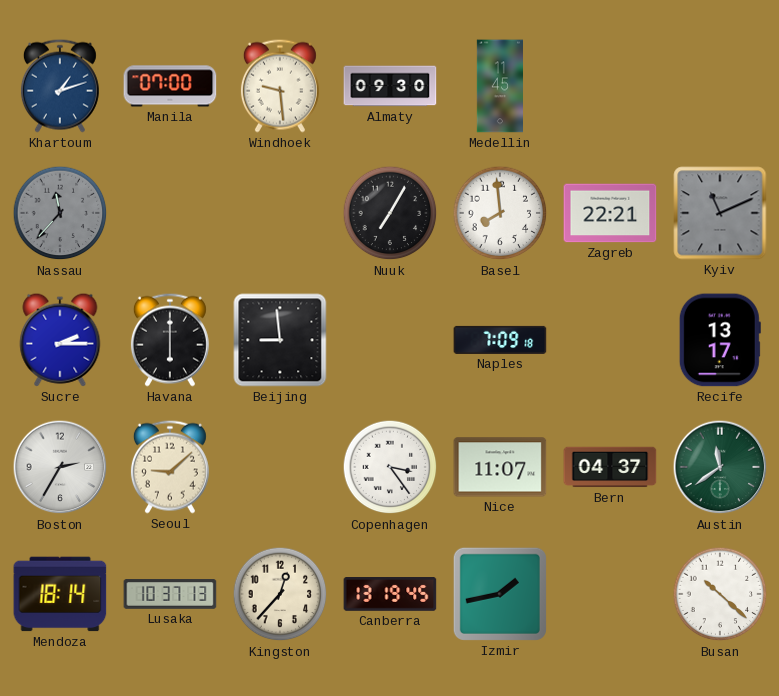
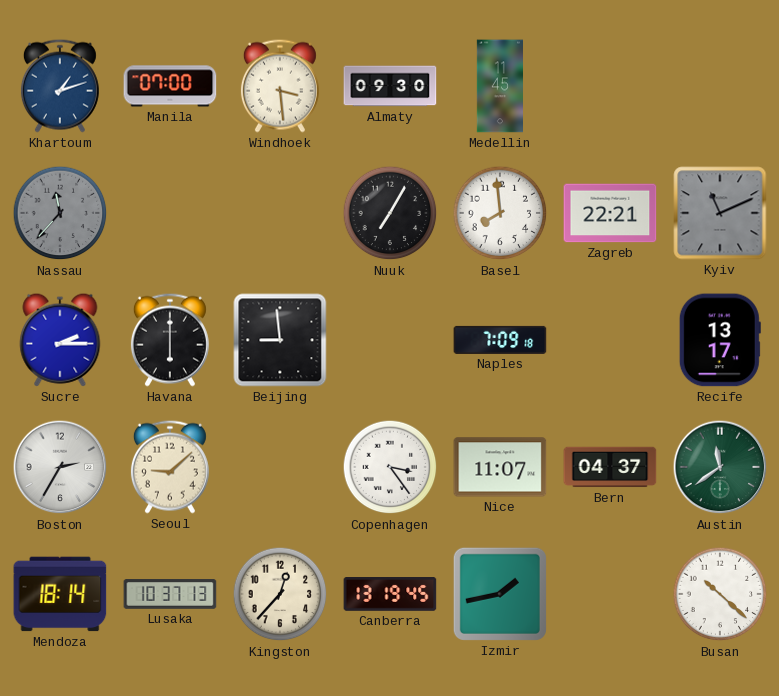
Windhoek: 9:29 -> 3:29
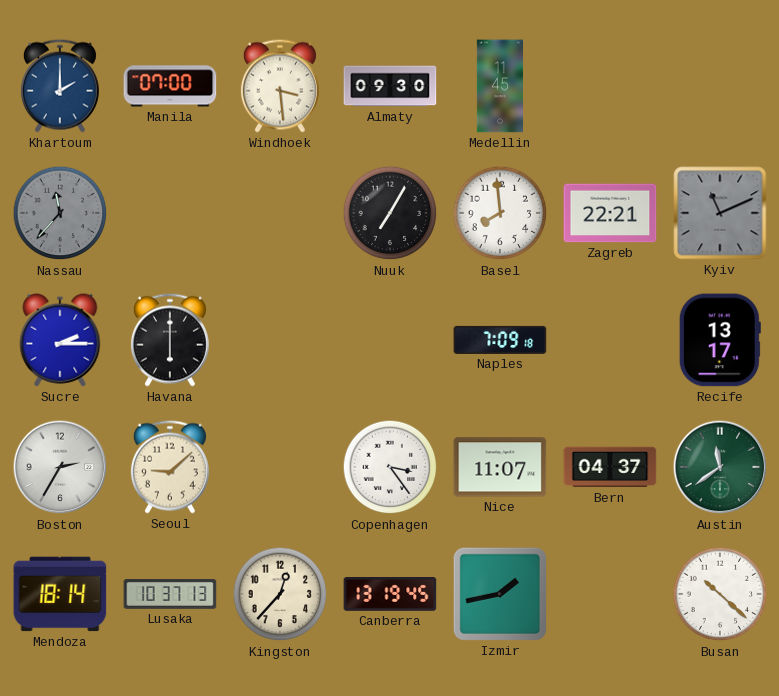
Khartoum: 1:12 -> 2:00
Beijing: 8:59 -> none
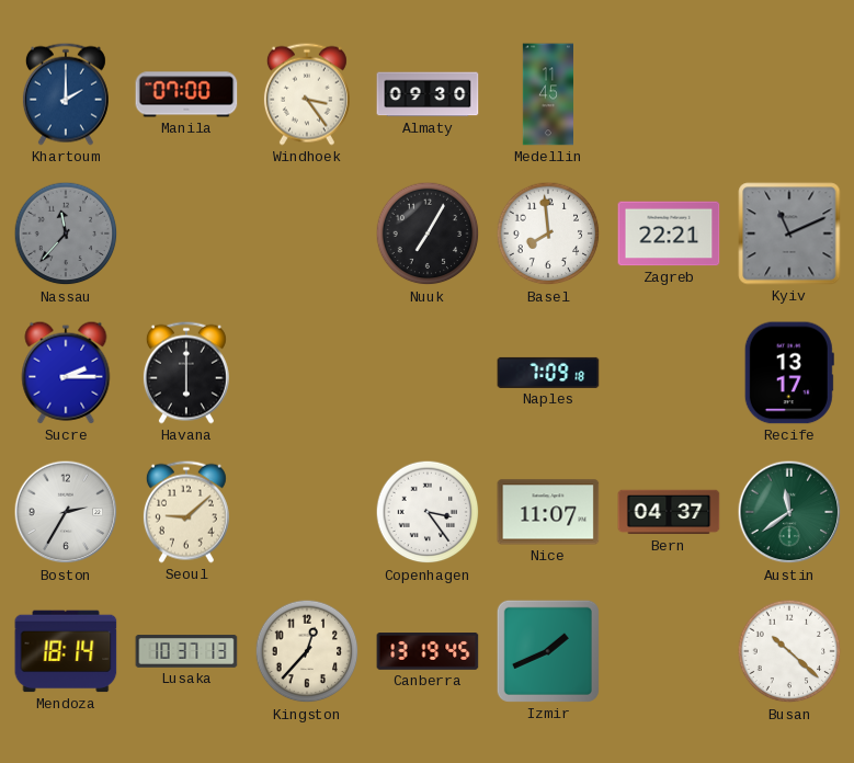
Windhoek: 3:29 -> 3:24
Izmir: 1:43 -> 1:41
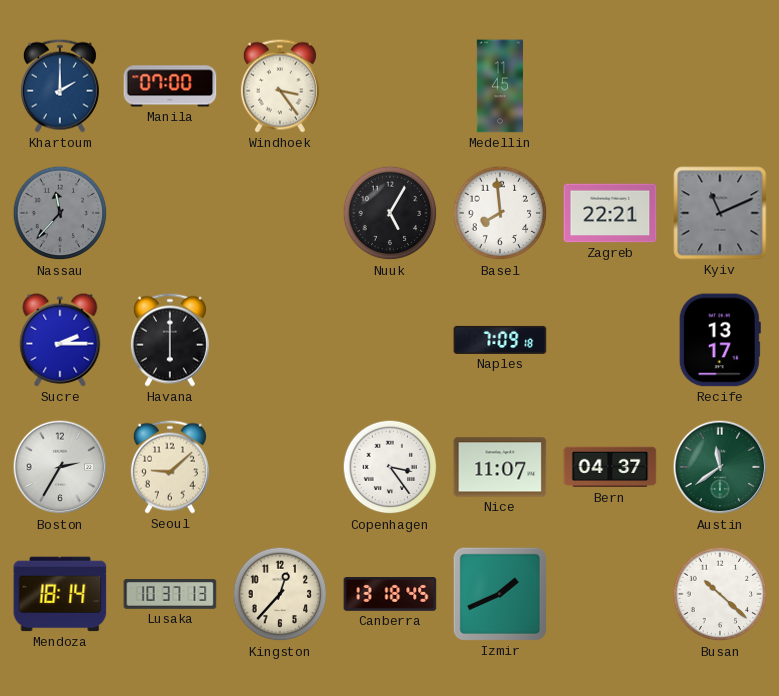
Almaty: 09:30 -> none
Nuuk: 7:05 -> 5:05
Canberra: 13:19 -> 13:18
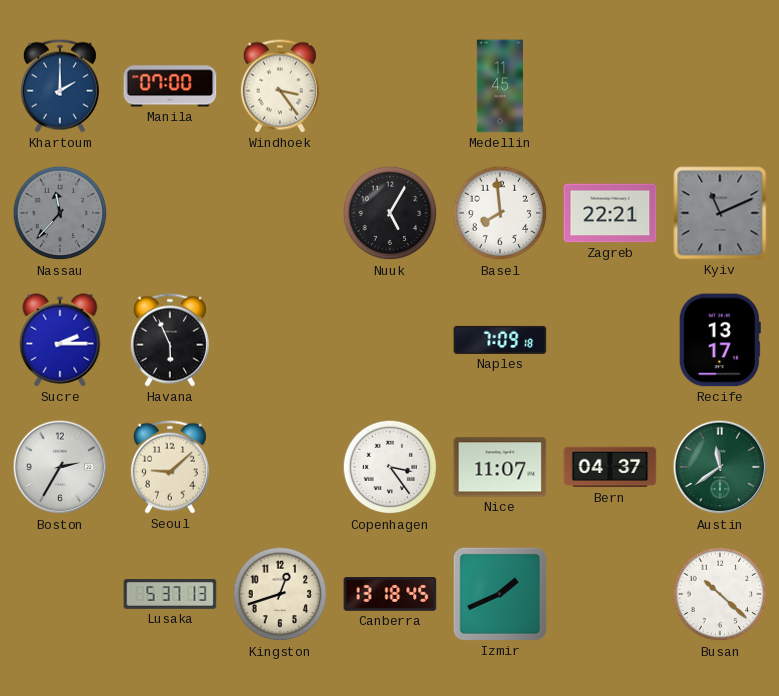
Havana: 6:00 -> 5:56
Mendoza: 18:14 -> none
Lusaka: 10:37 -> 5:37
Kingston: 12:37 -> 12:42
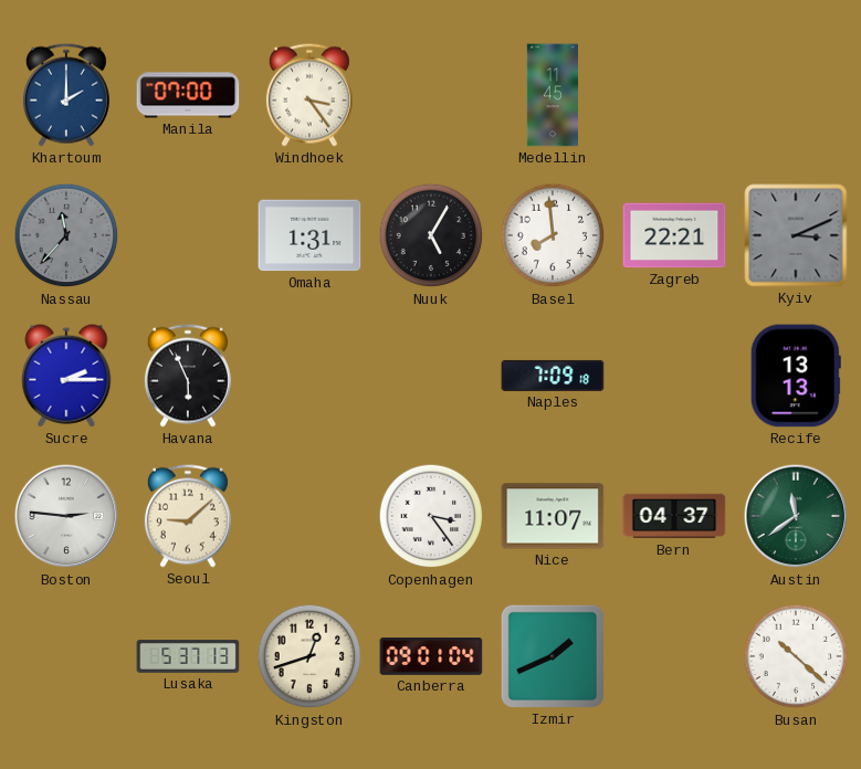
Omaha: none -> 1:31
Kyiv: 11:11 -> 3:11
Recife: 13:17 -> 13:13
Boston: 2:35 -> 2:46
Canberra: 13:18 -> 09:01
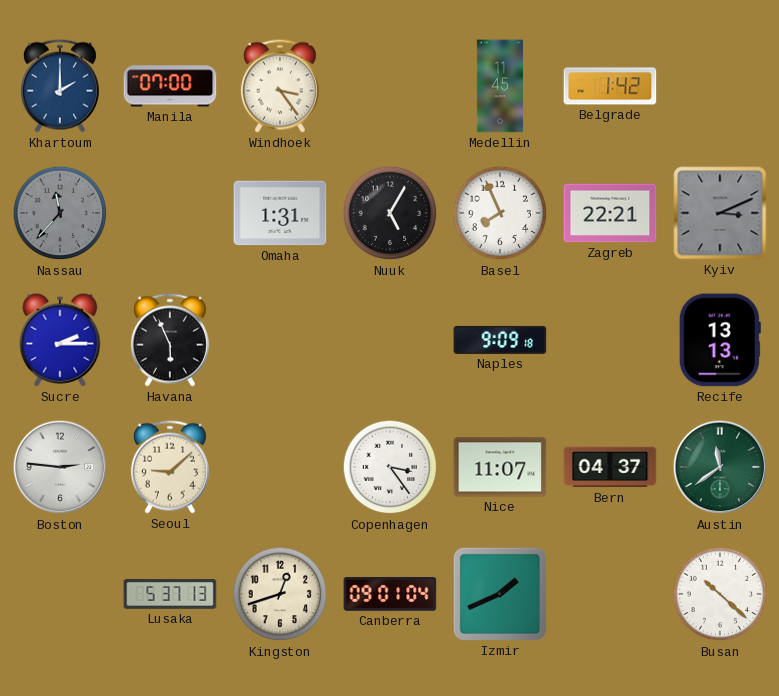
Belgrade: none -> 1:42
Basel: 7:59 -> 7:56
Naples: 7:09 -> 9:09
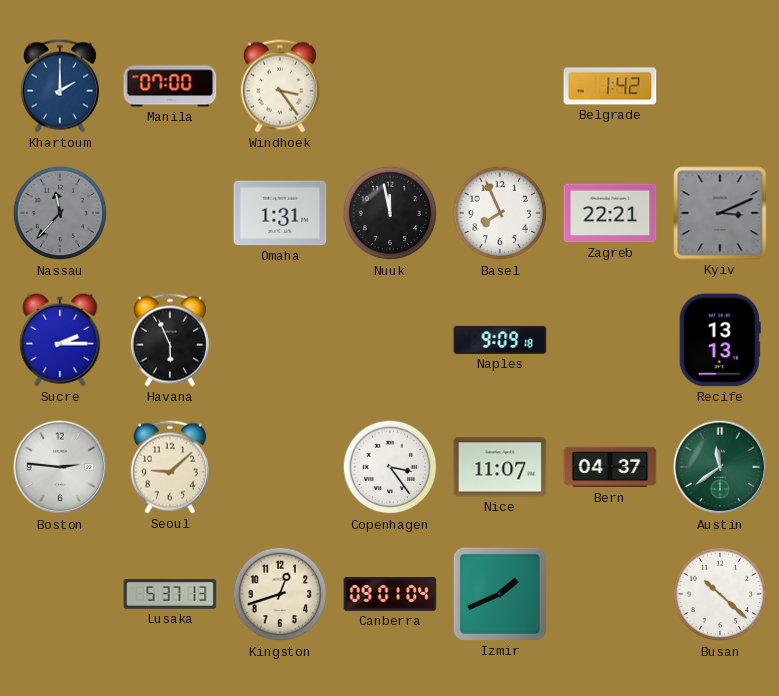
Medellin: 11:45 -> none
Nuuk: 5:05 -> 11:58
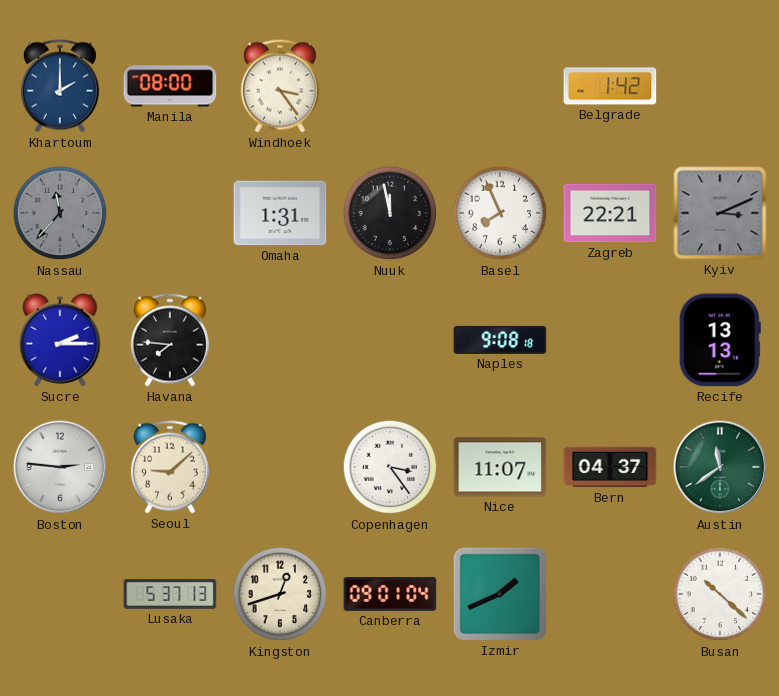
Manila: 07:00 -> 08:00
Havana: 5:56 -> 7:46
Naples: 9:09 -> 9:08
